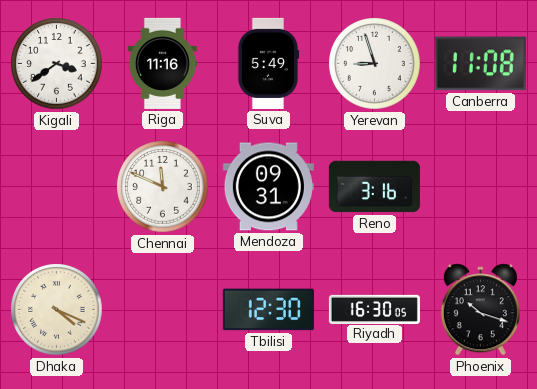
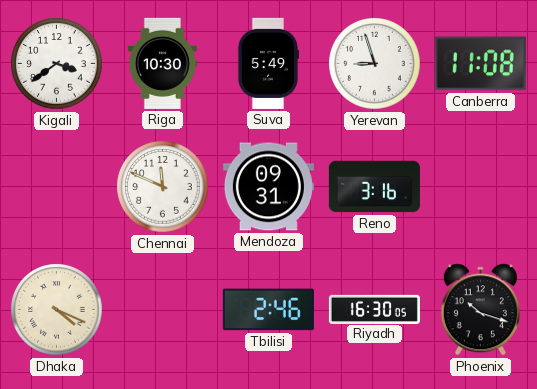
Riga: 11:16 -> 10:30
Tbilisi: 12:30 -> 2:46
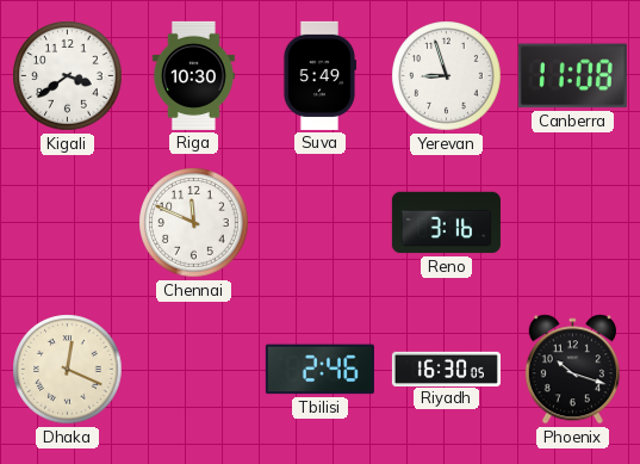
Mendoza: 09:31 -> none
Dhaka: 4:19 -> 12:19
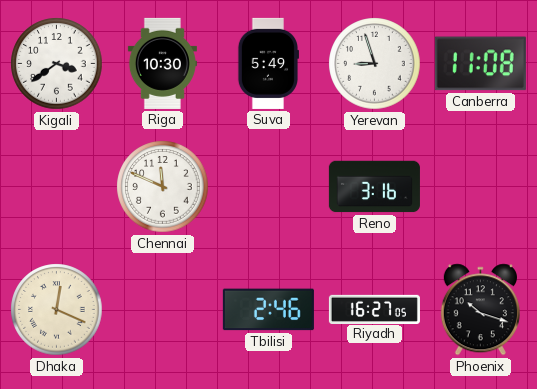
Riyadh: 16:30 -> 16:27
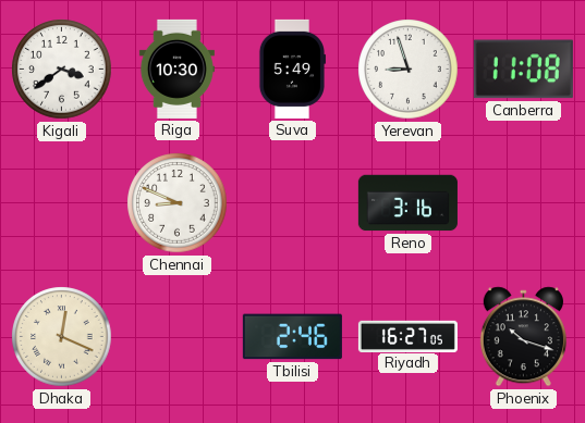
Chennai: 11:49 -> 8:49
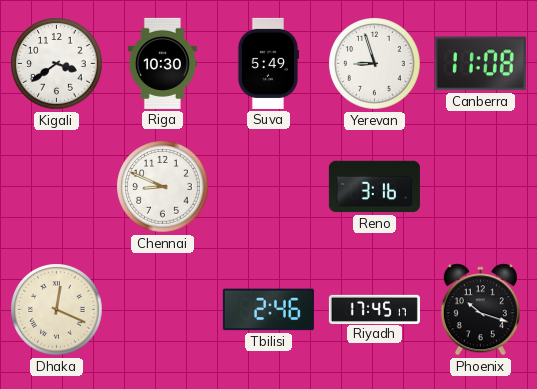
Riyadh: 16:27 -> 17:45
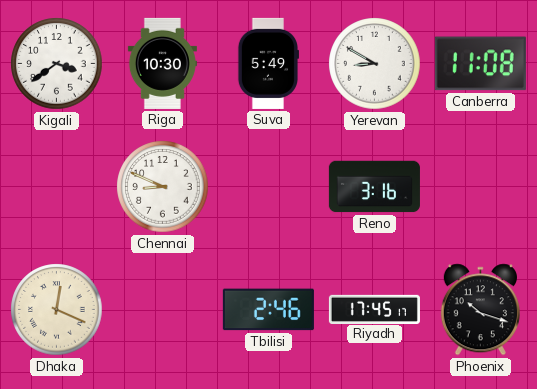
Yerevan: 8:57 -> 8:50
